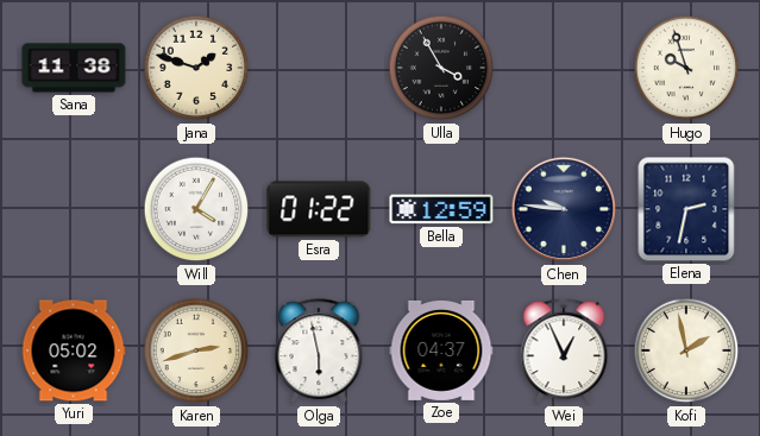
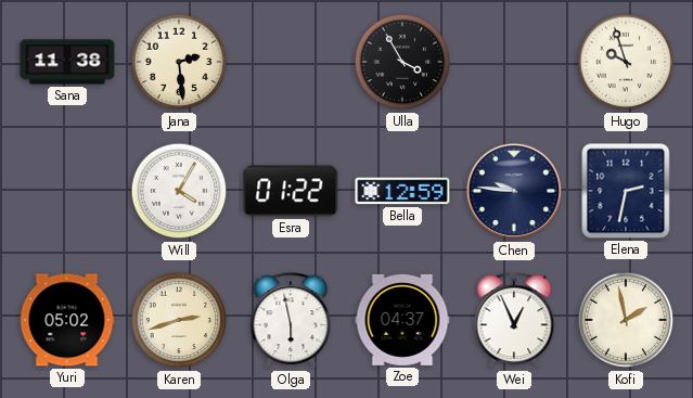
Jana: 1:48 -> 2:29
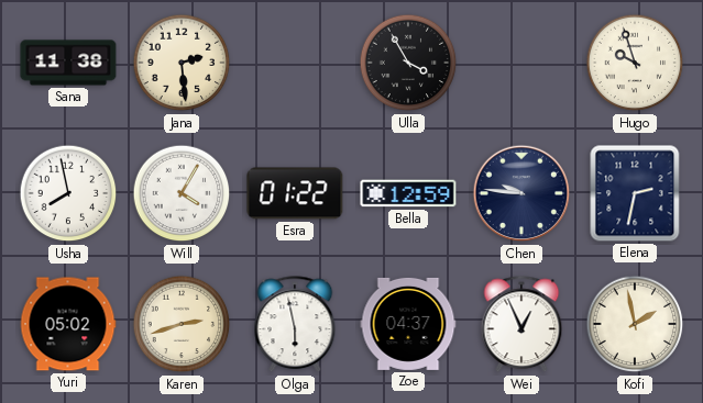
Usha: none -> 7:58
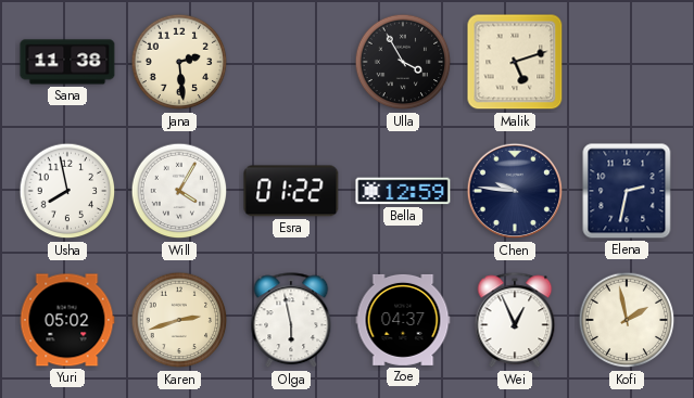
Malik: none -> 5:12
Hugo: 9:57 -> none
